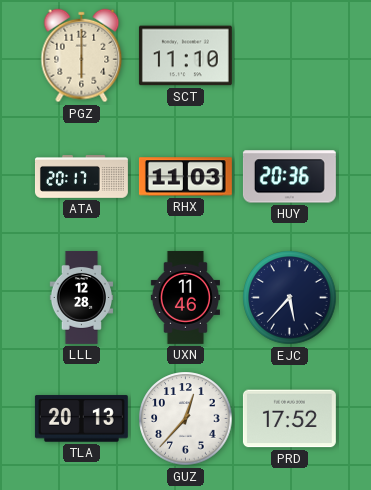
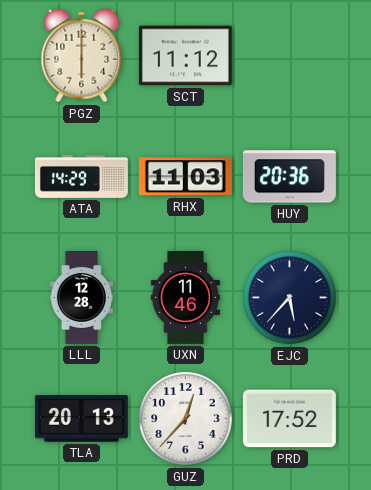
SCT: 11:10 -> 11:12
ATA: 20:17 -> 14:29
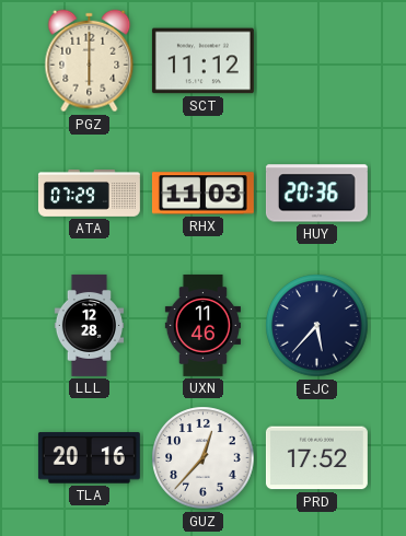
ATA: 14:29 -> 07:29
TLA: 20:13 -> 20:16
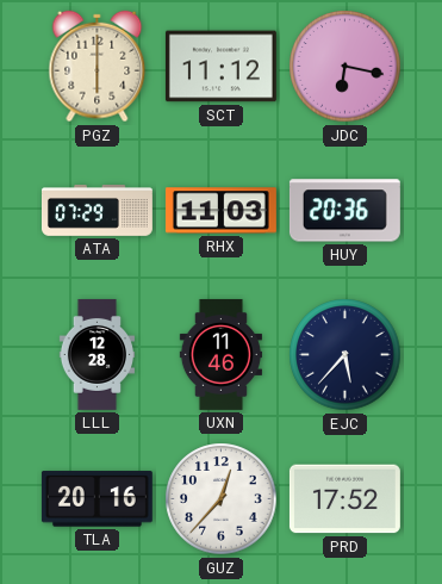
JDC: none -> 6:17
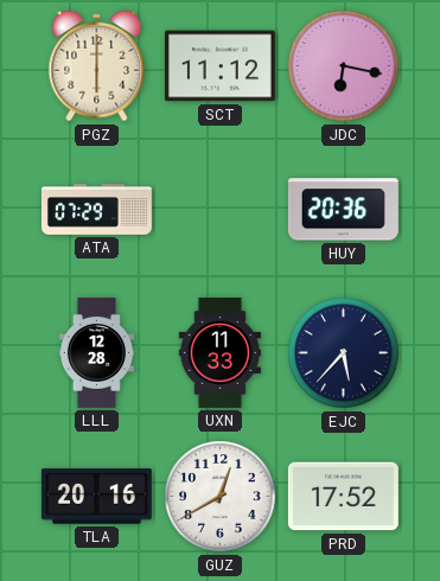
RHX: 11:03 -> none
UXN: 11:46 -> 11:33
GUZ: 12:37 -> 12:40
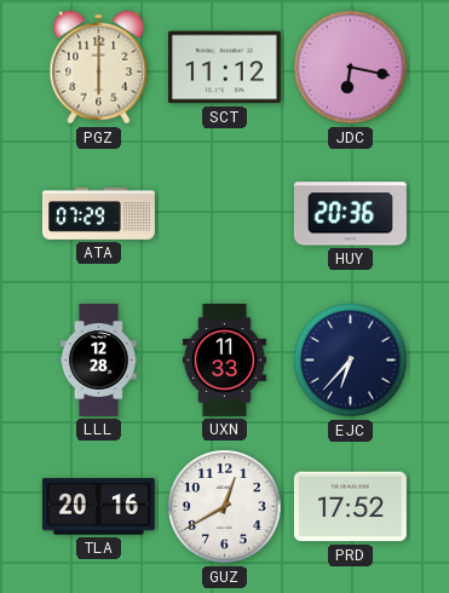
EJC: 5:37 -> 6:37
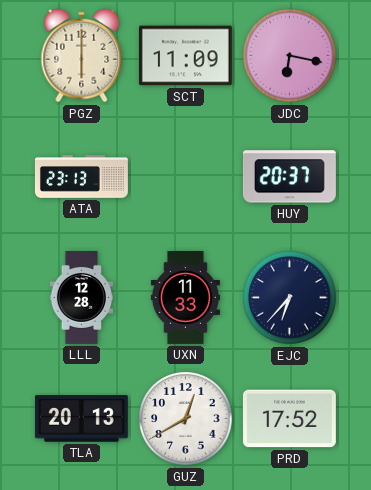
SCT: 11:12 -> 11:09
ATA: 07:29 -> 23:13
HUY: 20:36 -> 20:37
TLA: 20:16 -> 20:13
